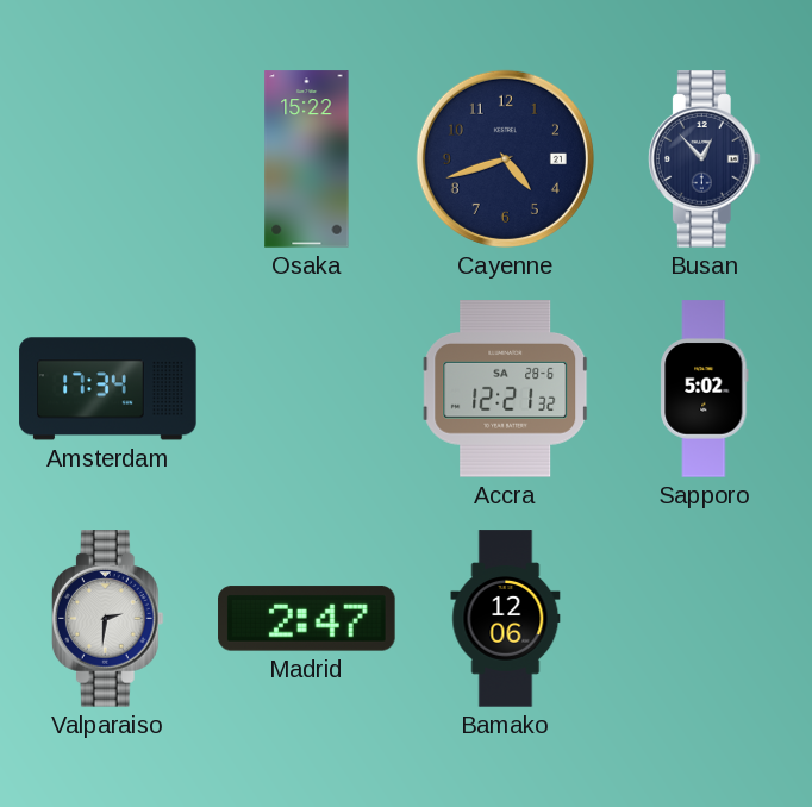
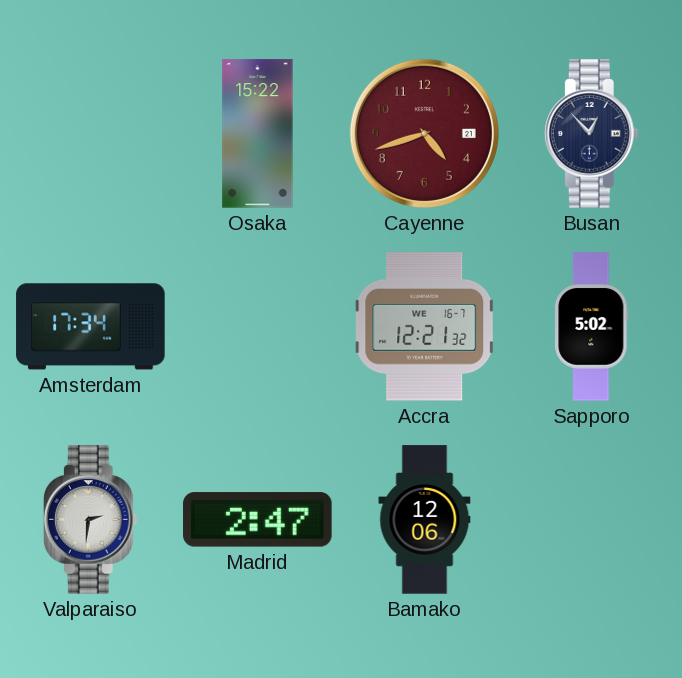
Cayenne dial: navy -> burgundy
Accra date: SA 28-6 -> WE 16-7
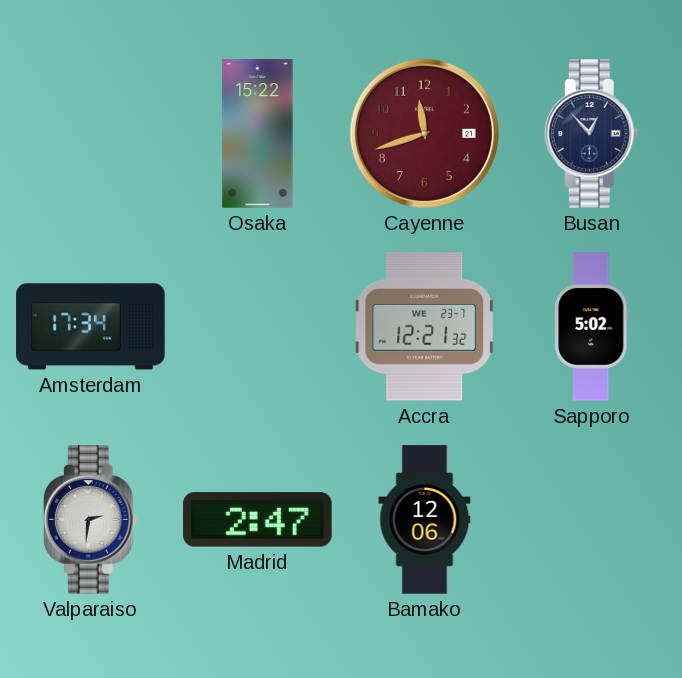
Cayenne: 4:42 -> 11:42
Accra date: WE 16-7 -> WE 23-7
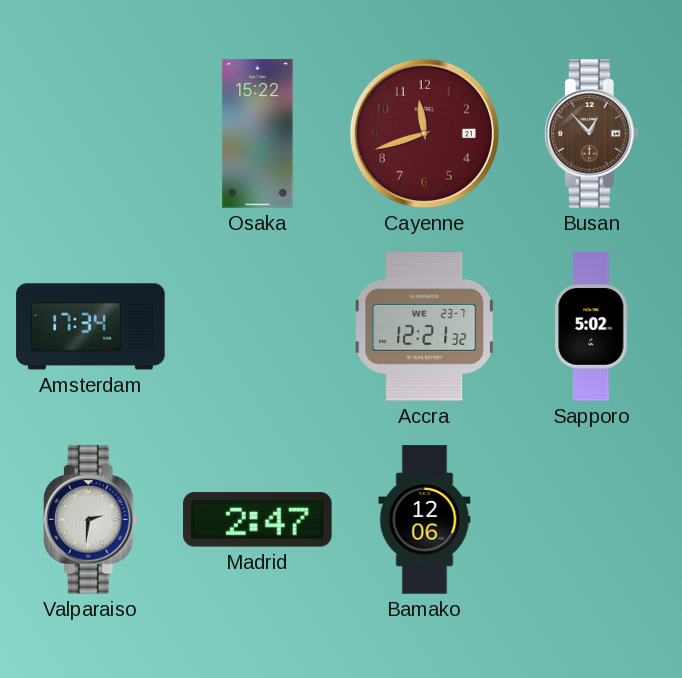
Busan dial: navy -> brown
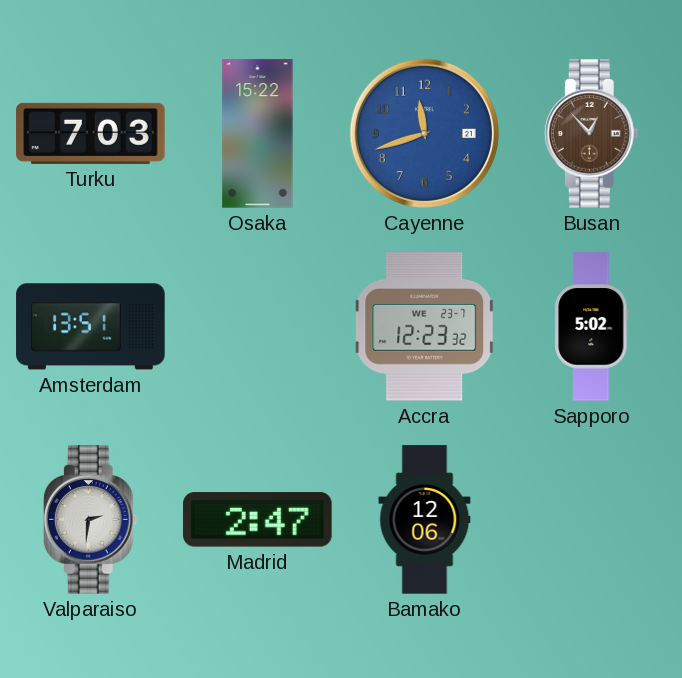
Turku: none -> 7:03
Cayenne dial: burgundy -> blue
Amsterdam: 17:34 -> 13:51
Accra: 12:21 -> 12:23
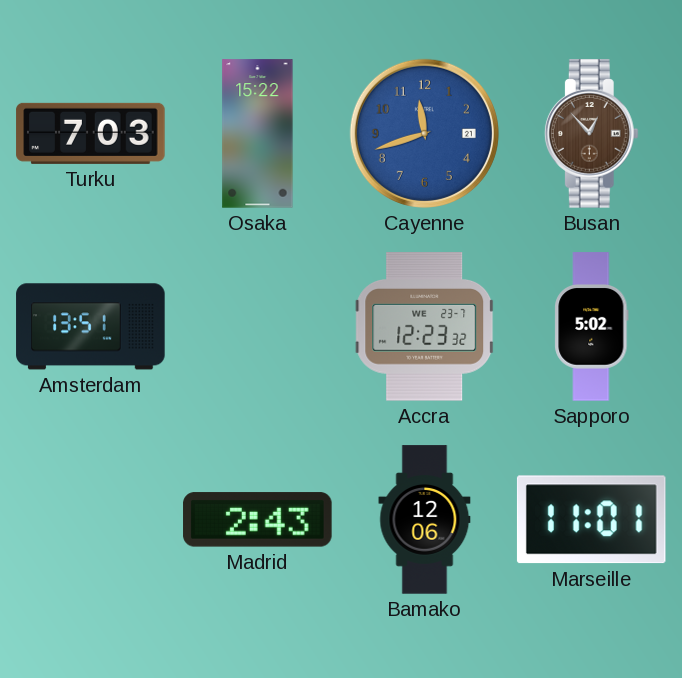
Valparaiso: 2:31 -> none
Madrid: 2:47 -> 2:43
Marseille: none -> 11:01
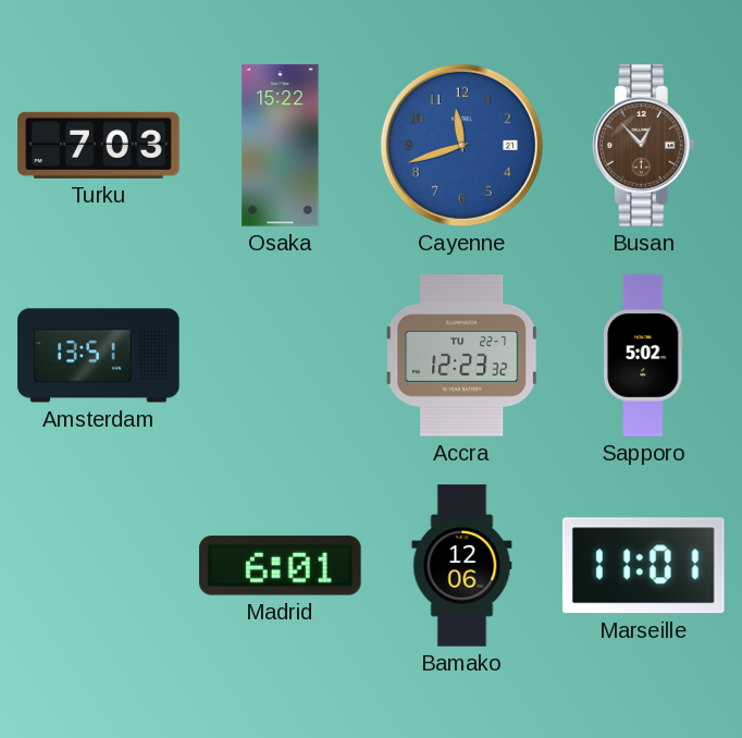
Accra date: WE 23-7 -> TU 22-7
Madrid: 2:43 -> 6:01
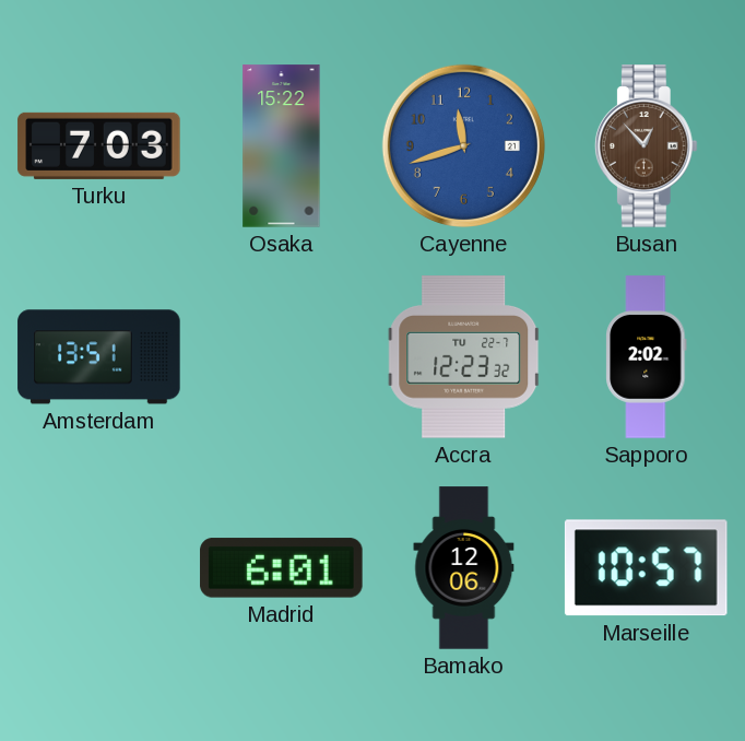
Sapporo: 5:02 -> 2:02
Marseille: 11:01 -> 10:57
